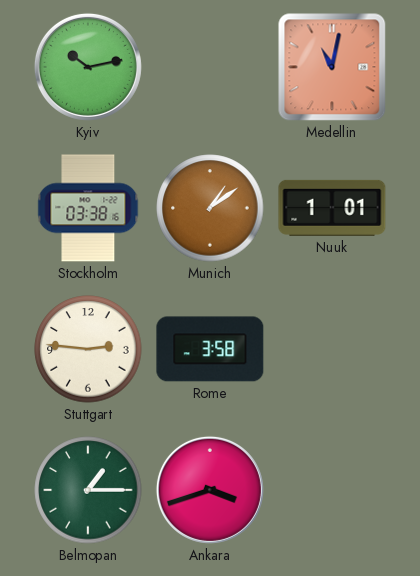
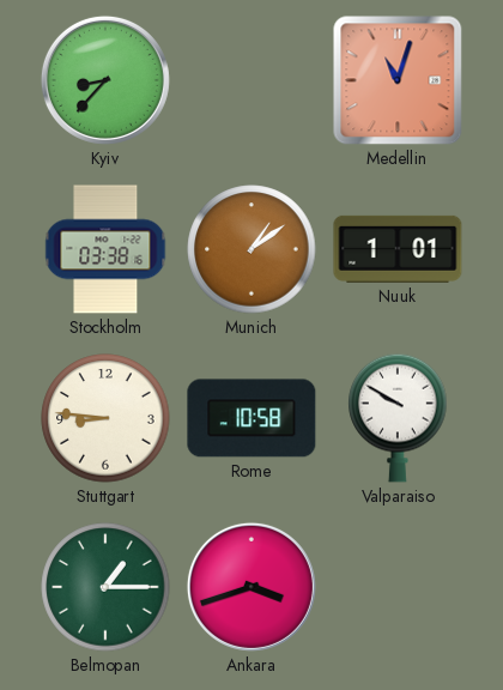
Kyiv: 10:13 -> 8:37
Medellin: 11:02 -> 11:03
Stuttgart: 2:46 -> 8:46
Rome: 3:58 -> 10:58
Valparaiso: none -> 9:50
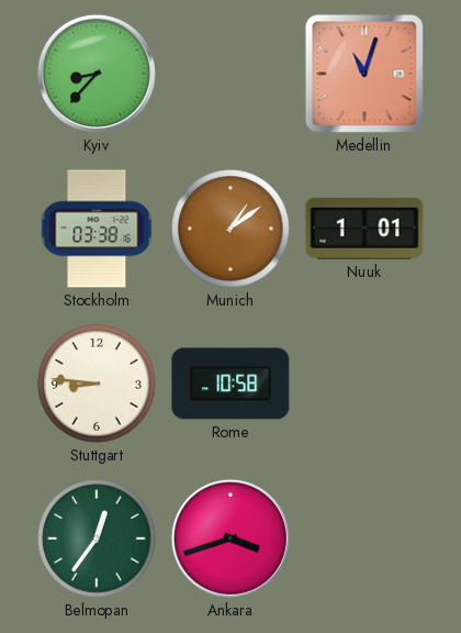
Valparaiso: 9:50 -> none
Belmopan: 1:15 -> 12:36
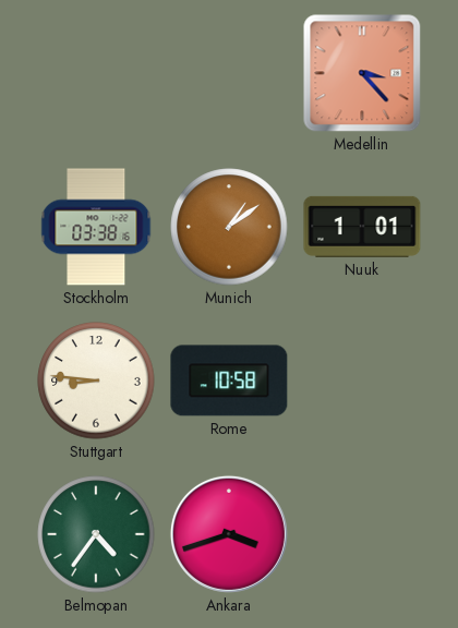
Kyiv: 8:37 -> none
Medellin: 11:03 -> 3:23
Belmopan: 12:36 -> 4:36
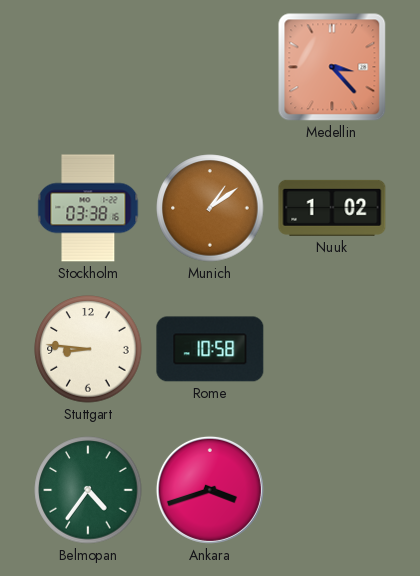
Nuuk: 1:01 -> 1:02
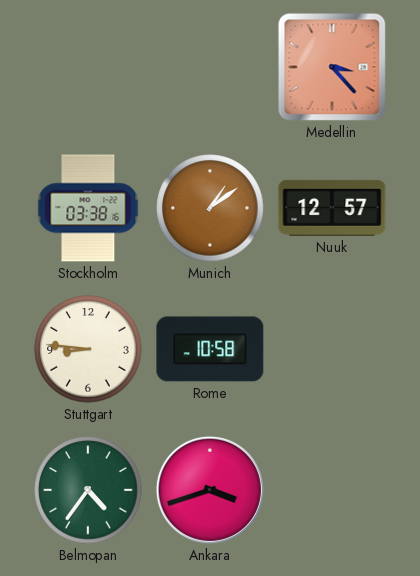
Nuuk: 1:02 -> 12:57
